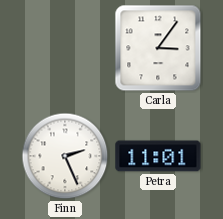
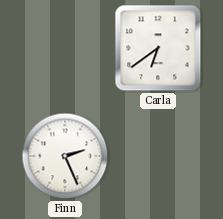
Carla: 3:06 -> 6:39
Petra: 11:01 -> none
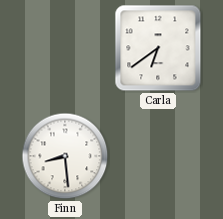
Finn: 2:26 -> 8:29
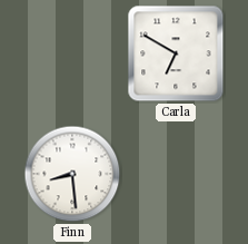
Carla: 6:39 -> 6:50
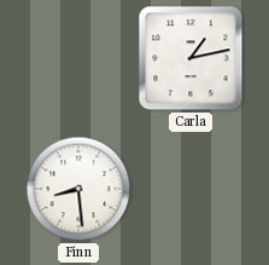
Carla: 6:50 -> 1:13
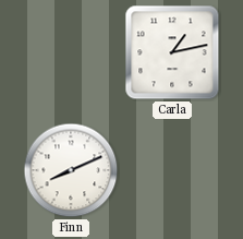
Finn: 8:29 -> 8:11
